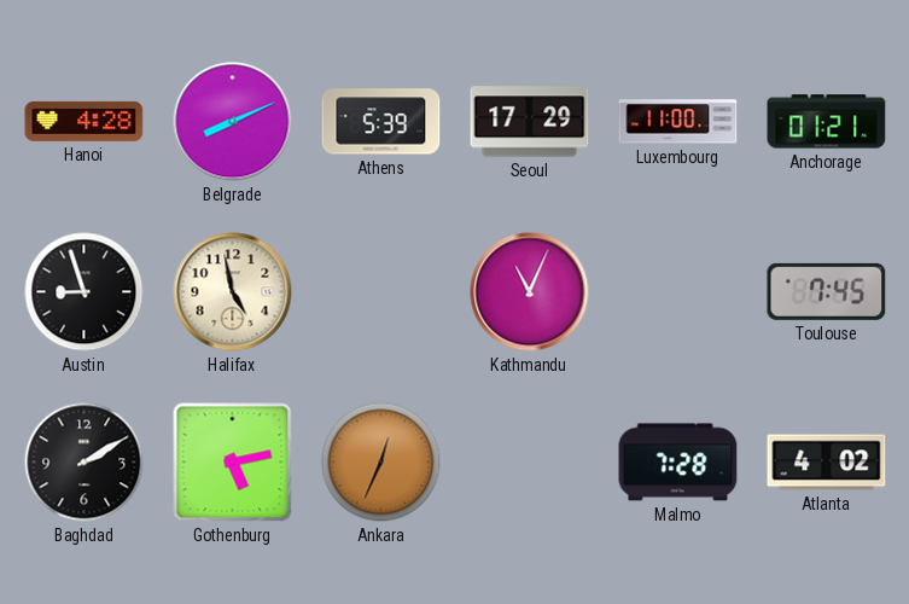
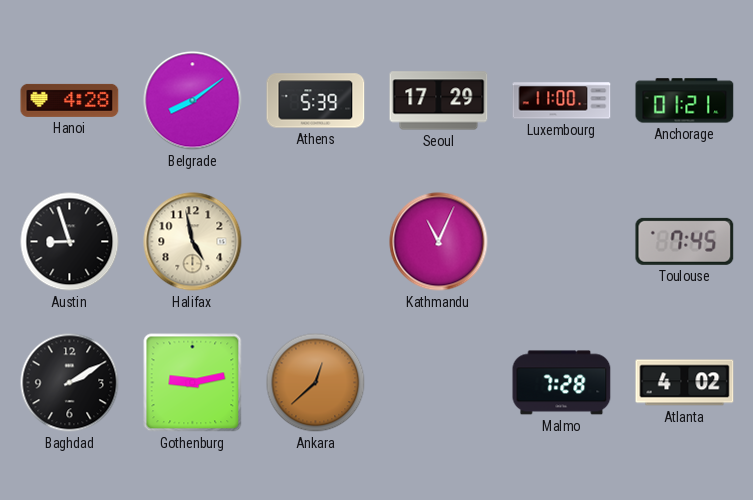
Belgrade: 8:11 -> 8:09
Gothenburg: 5:13 -> 9:13
Ankara: 12:34 -> 12:38
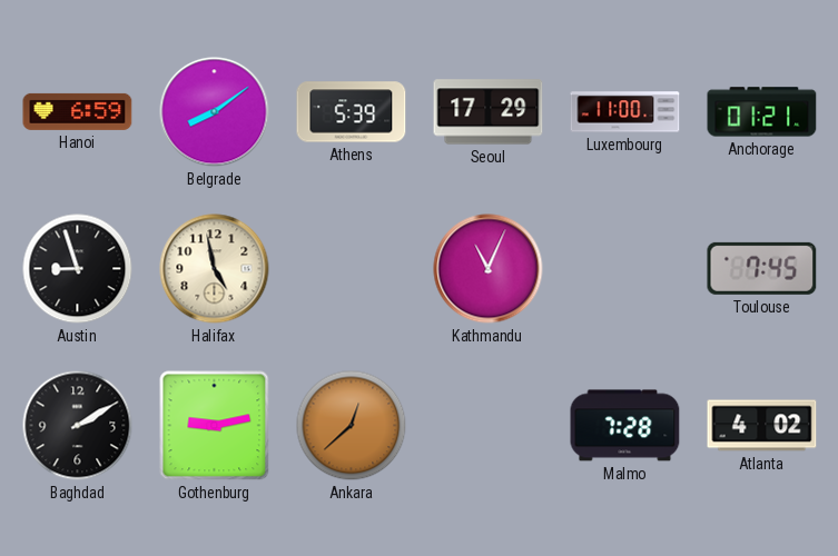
Hanoi: 4:28 -> 6:59
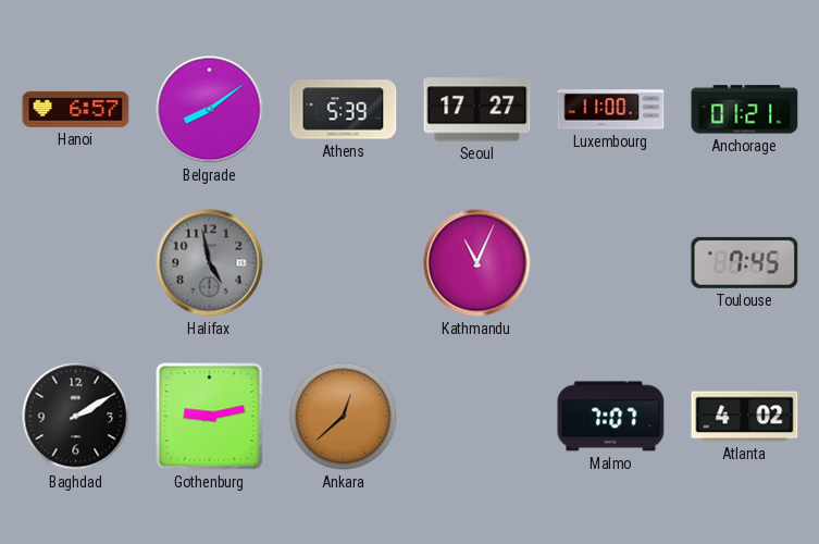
Hanoi: 6:59 -> 6:57
Seoul: 17:29 -> 17:27
Austin: 8:57 -> none
Halifax dial: cream -> grey
Malmo: 7:28 -> 7:07
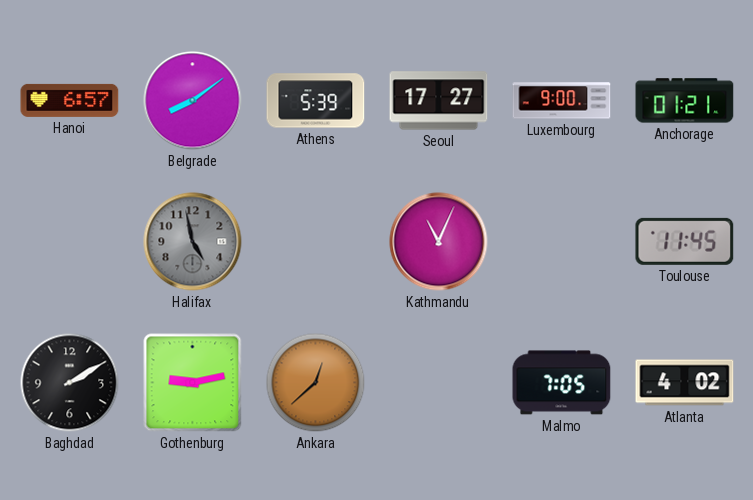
Luxembourg: 11:00 -> 9:00
Toulouse: 7:45 -> 11:45
Malmo: 7:07 -> 7:05
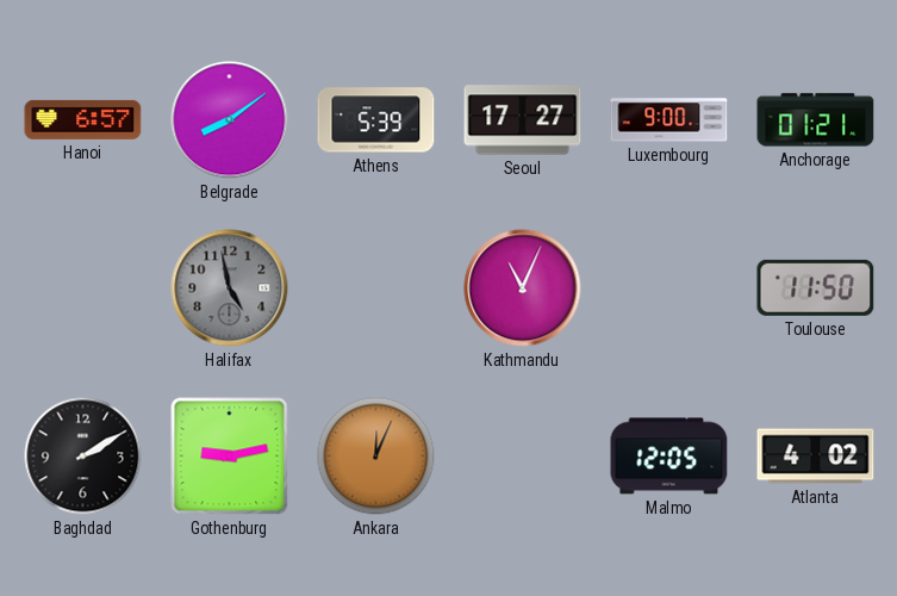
Toulouse: 11:45 -> 11:50
Ankara: 12:38 -> 12:04
Malmo: 7:05 -> 12:05
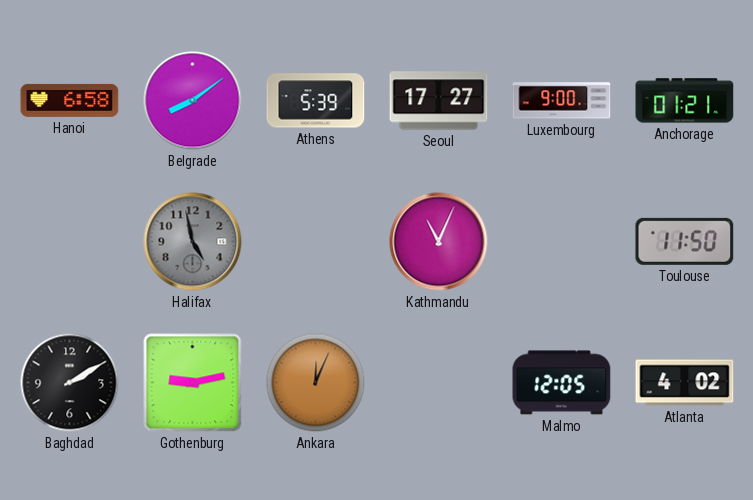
Hanoi: 6:57 -> 6:58
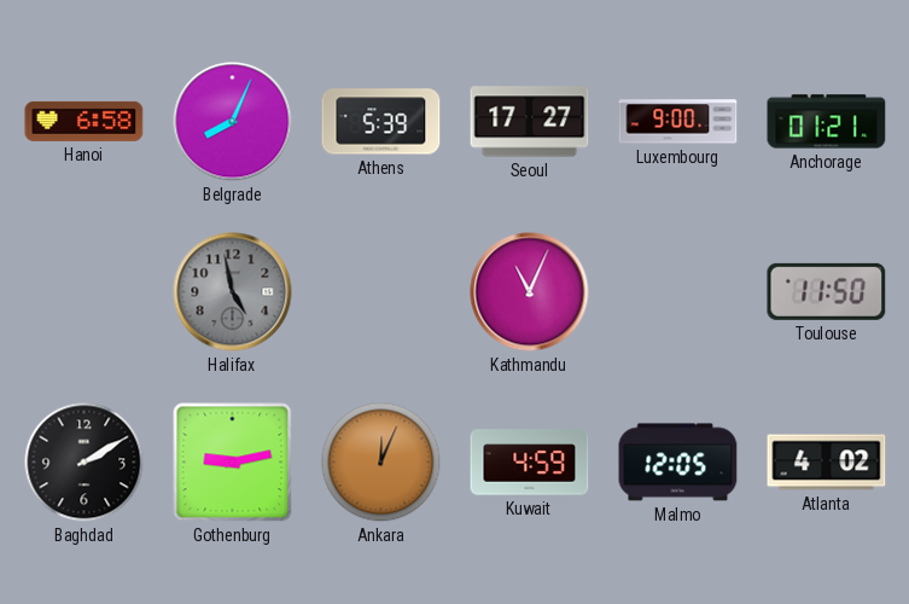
Belgrade: 8:09 -> 8:04
Kuwait: none -> 4:59
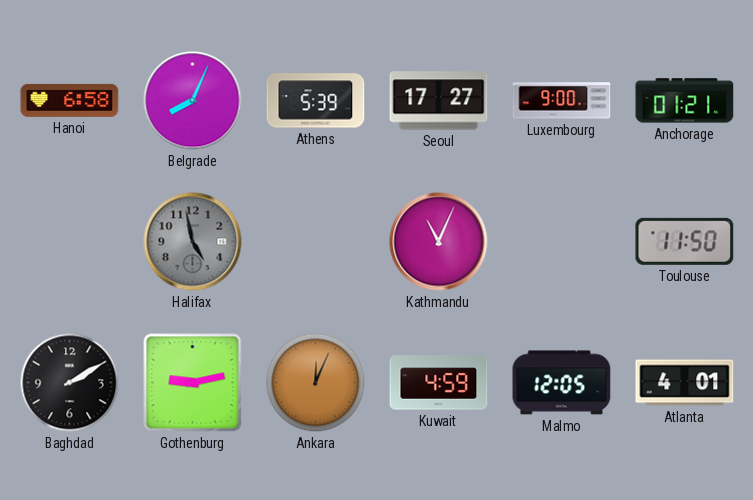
Atlanta: 4:02 -> 4:01
